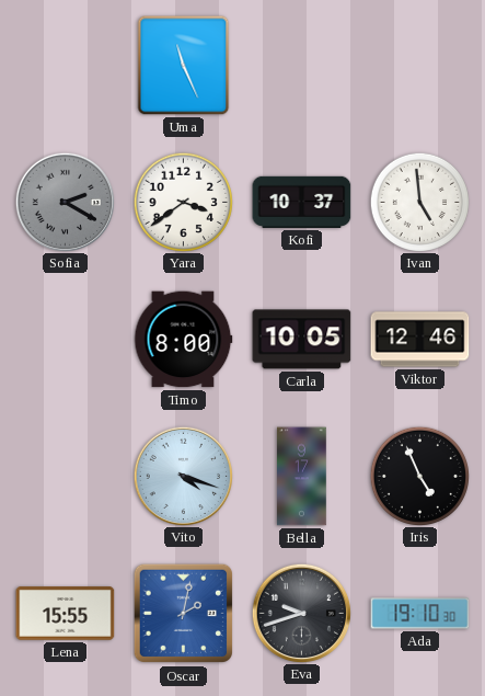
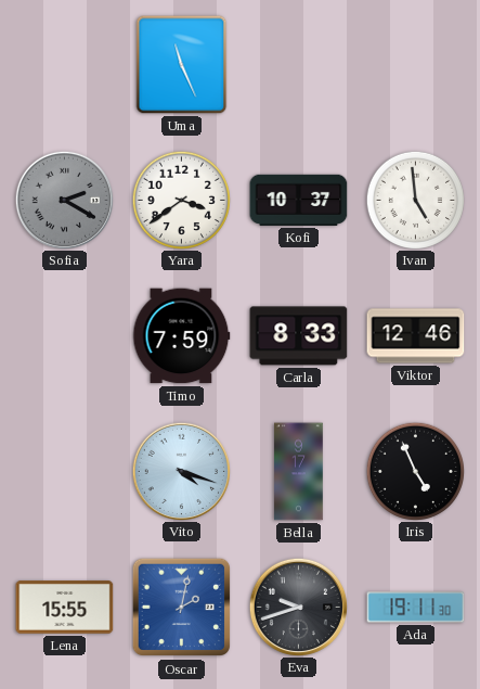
Timo: 8:00 -> 7:59
Carla: 10:05 -> 8:33
Ada: 19:10 -> 19:11
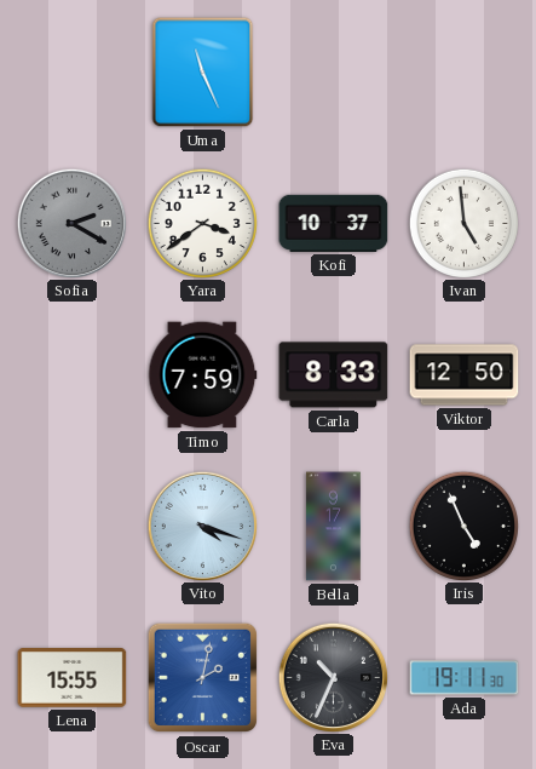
Viktor: 12:46 -> 12:50
Eva: 9:42 -> 10:34
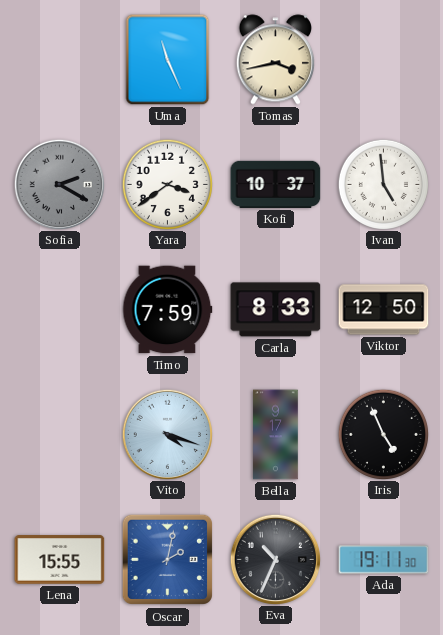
Tomas: none -> 3:43
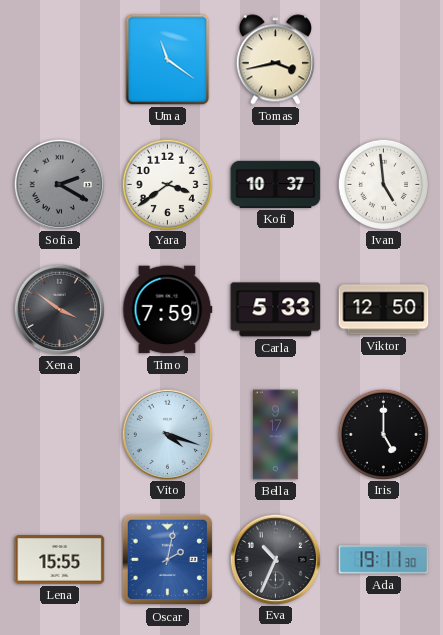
Uma: 11:26 -> 11:21
Xena: none -> 3:51
Carla: 8:33 -> 5:33
Iris: 4:56 -> 5:00
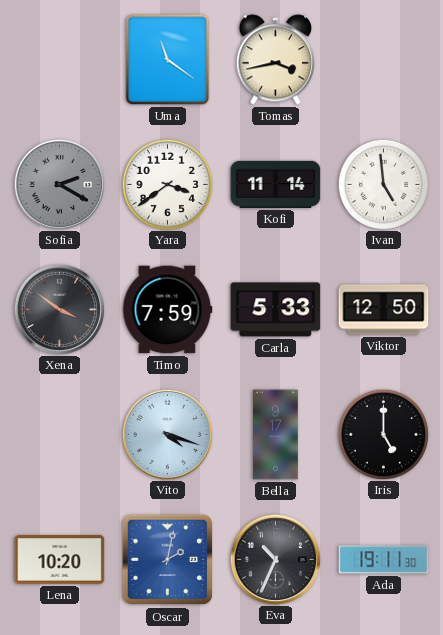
Kofi: 10:37 -> 11:14
Lena: 15:55 -> 10:20
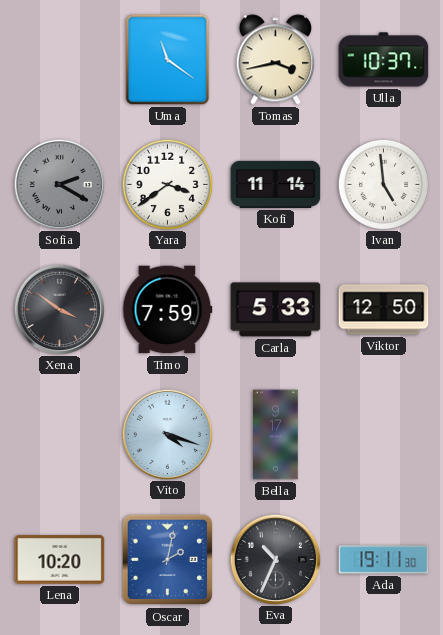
Ulla: none -> 10:37
Iris: 5:00 -> none
